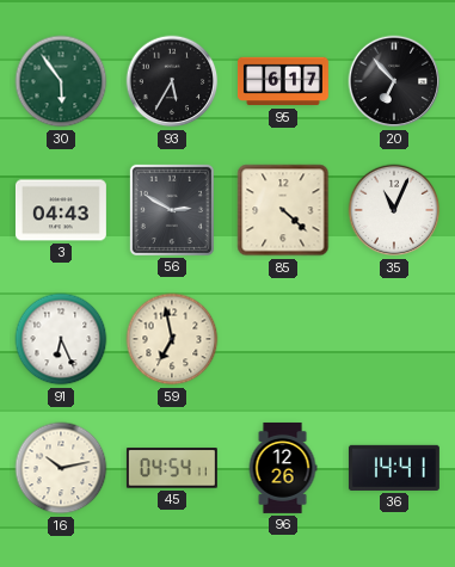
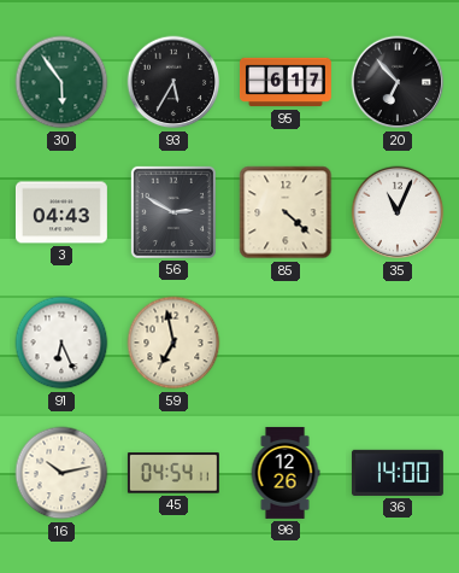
36: 14:41 -> 14:00
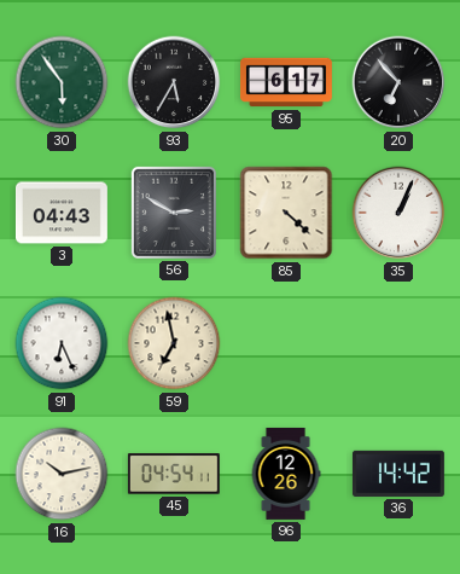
35: 11:04 -> 1:04
36: 14:00 -> 14:42
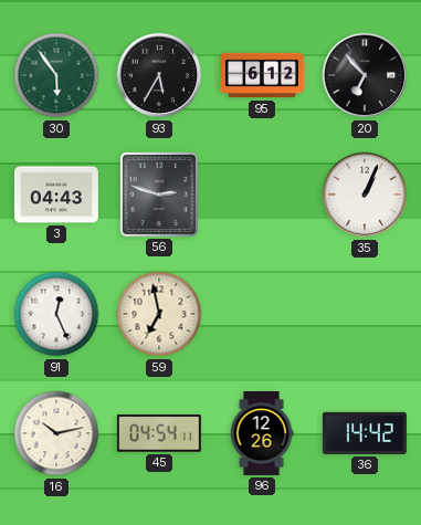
95: 6:17 -> 6:12
56: 2:50 -> 2:48
85: 4:22 -> none
91: 6:26 -> 12:26
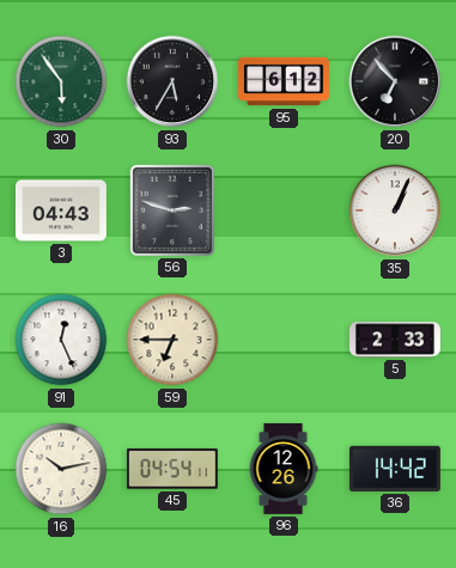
59: 6:58 -> 6:45
5: none -> 2:33
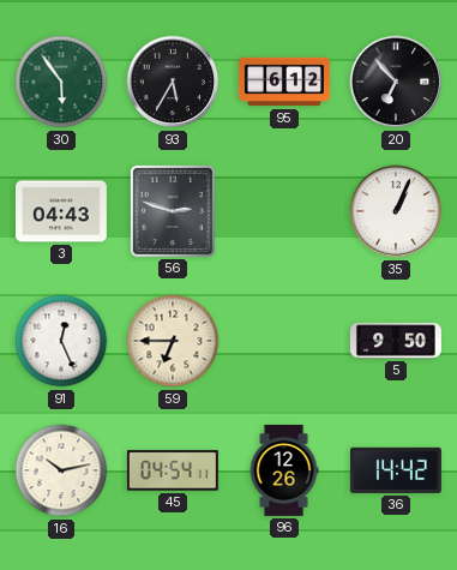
5: 2:33 -> 9:50
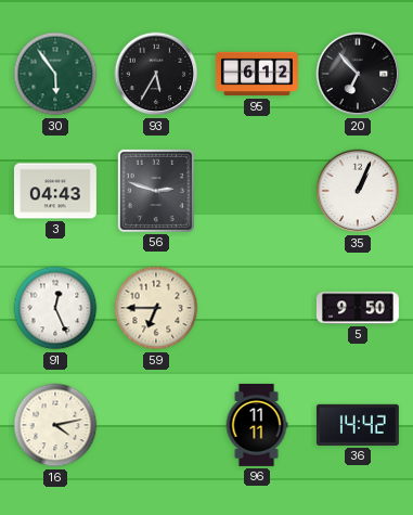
16: 10:13 -> 4:13
45: 04:54 -> none
96: 12:26 -> 11:11
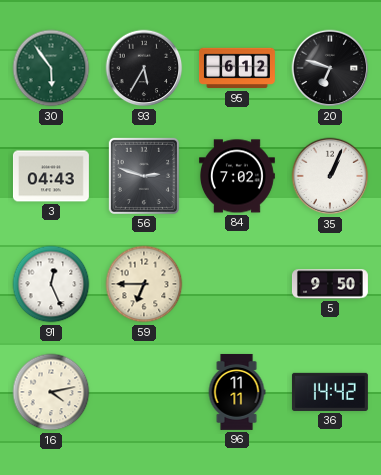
20: 6:53 -> 6:48
84: none -> 7:02
